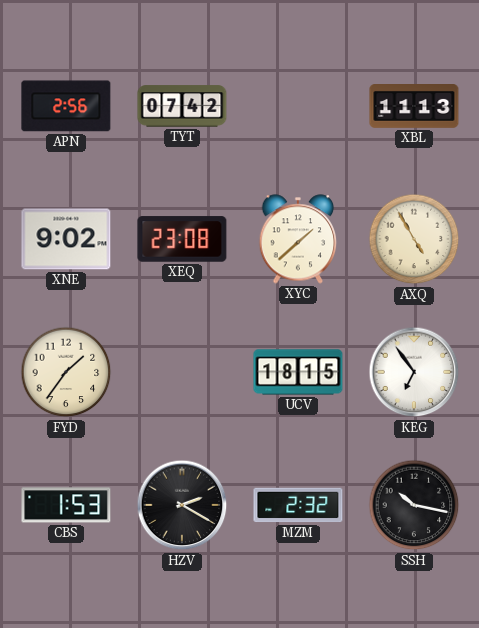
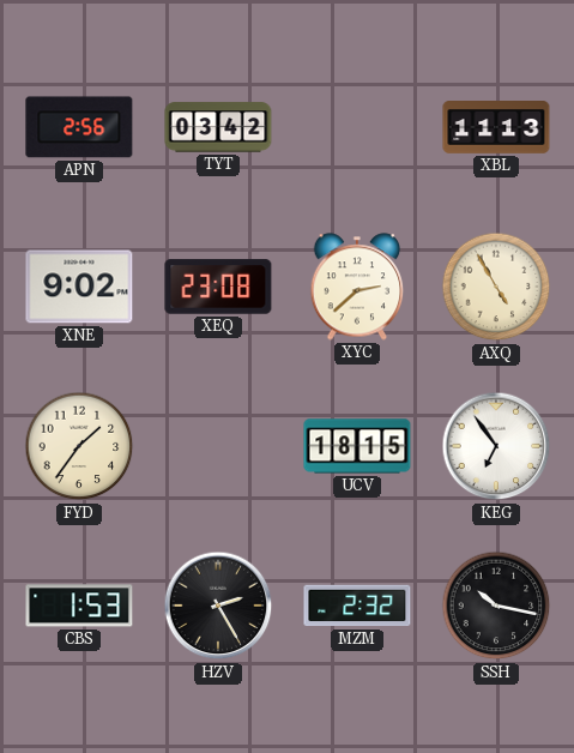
TYT: 07:42 -> 03:42
XYC: 1:38 -> 2:38
HZV: 2:20 -> 2:25
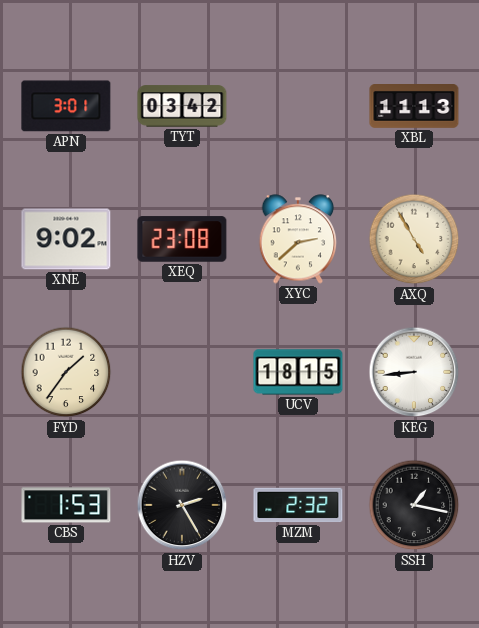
APN: 2:56 -> 3:01
KEG: 6:54 -> 8:44
SSH: 10:17 -> 1:17
